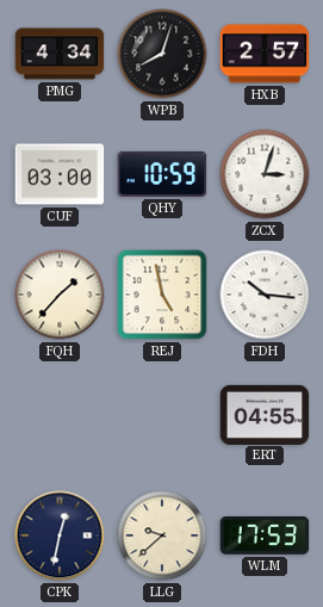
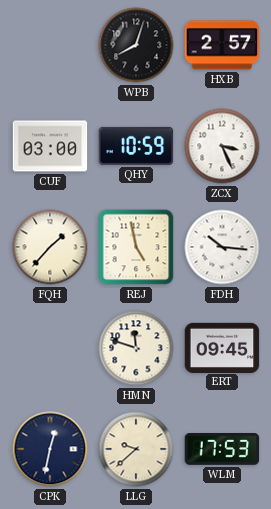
PMG: 4:34 -> none
ZCX: 3:03 -> 3:26
HMN: none -> 11:48
ERT: 04:55 -> 09:45
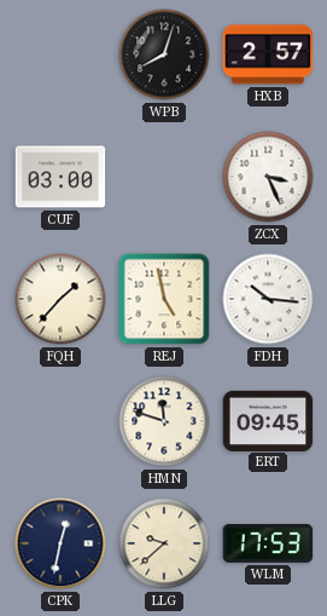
QHY: 10:59 -> none
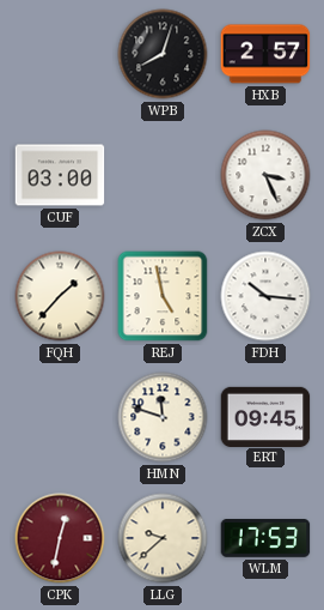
CPK dial: navy -> burgundy
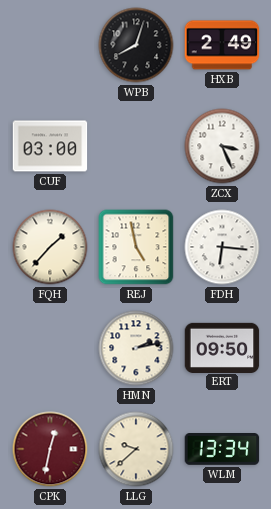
HXB: 2:57 -> 2:49
FDH: 10:16 -> 6:16
HMN: 11:48 -> 2:13
ERT: 09:45 -> 09:50
WLM: 17:53 -> 13:34
